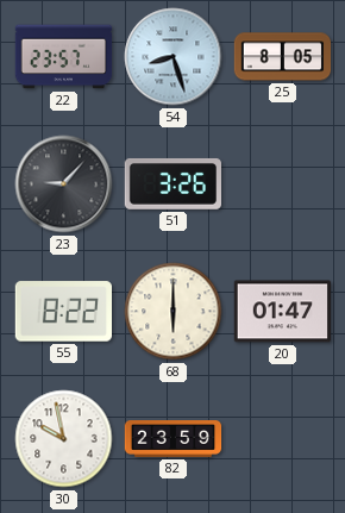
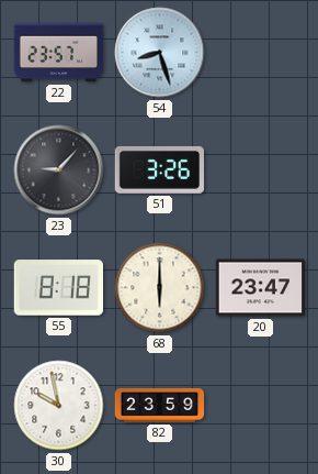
25: 8:05 -> none
55: 8:22 -> 8:18
20: 01:47 -> 23:47
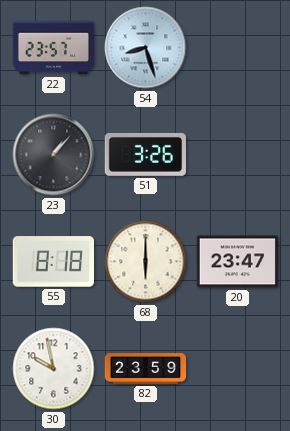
23: 9:07 -> 1:07
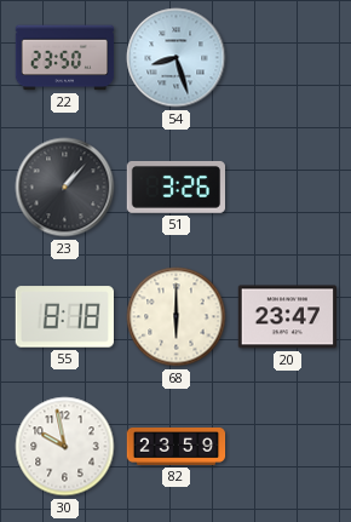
22: 23:57 -> 23:50
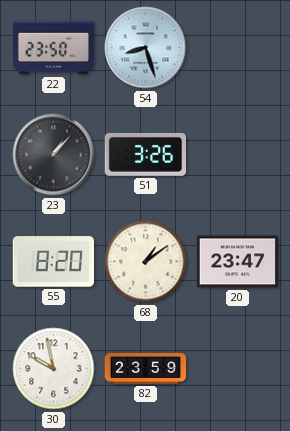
55: 8:18 -> 8:20
68: 6:00 -> 1:09
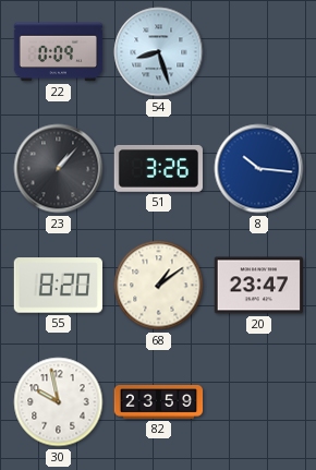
22: 23:50 -> 0:09
8: none -> 10:16
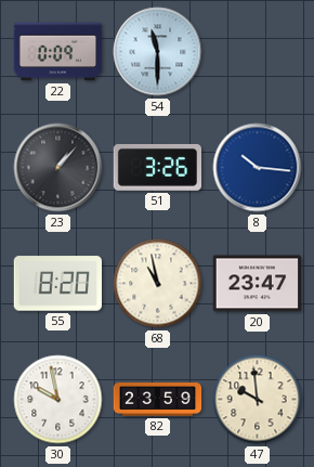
54: 8:27 -> 11:30
68: 1:09 -> 10:58
47: none -> 9:59
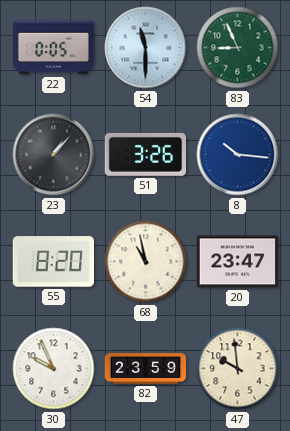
22: 0:09 -> 0:05
83: none -> 8:56
30: 9:58 -> 9:56
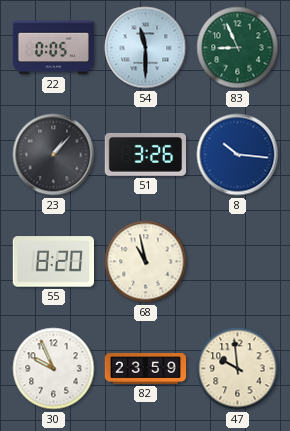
20: 23:47 -> none
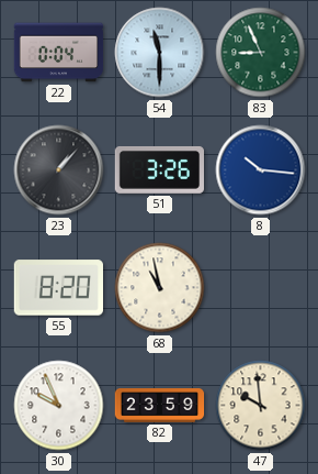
22: 0:05 -> 0:04
